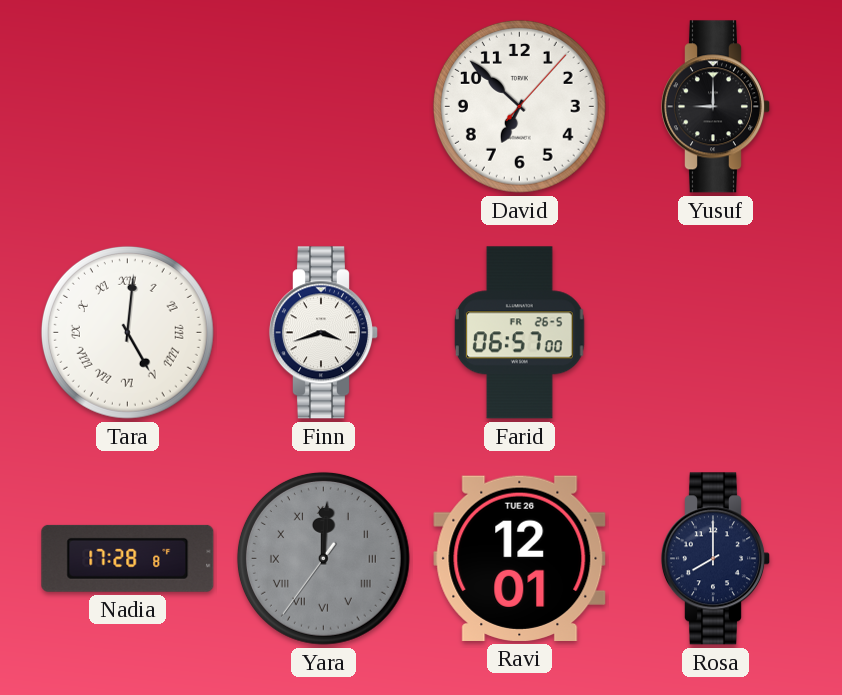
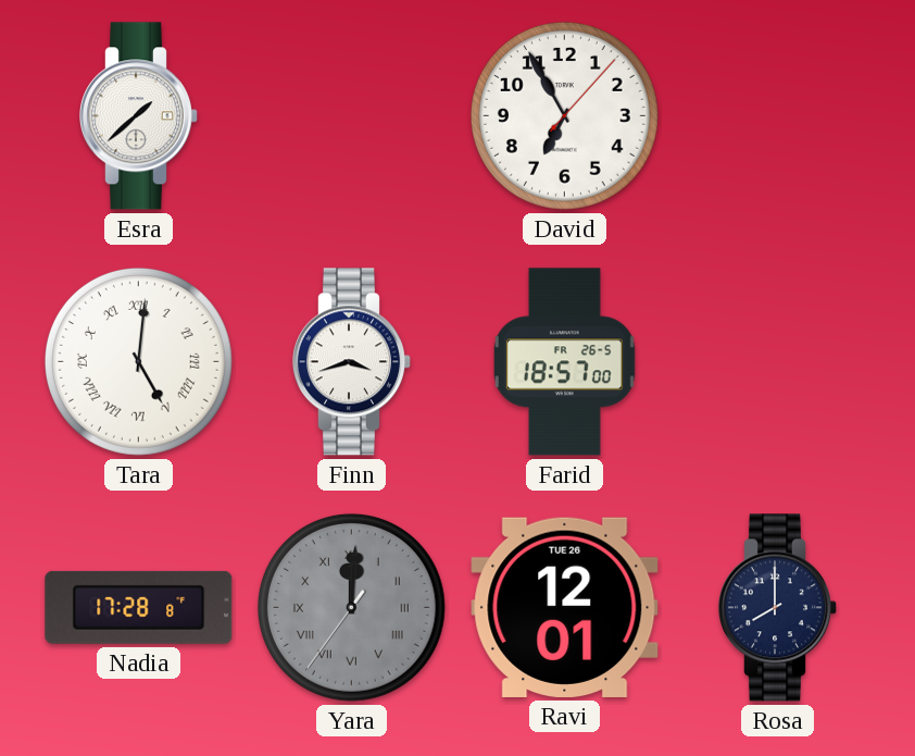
Esra: none -> 1:38
David: 6:52 -> 6:55
Yusuf: 9:00 -> none
Farid: 06:57 -> 18:57
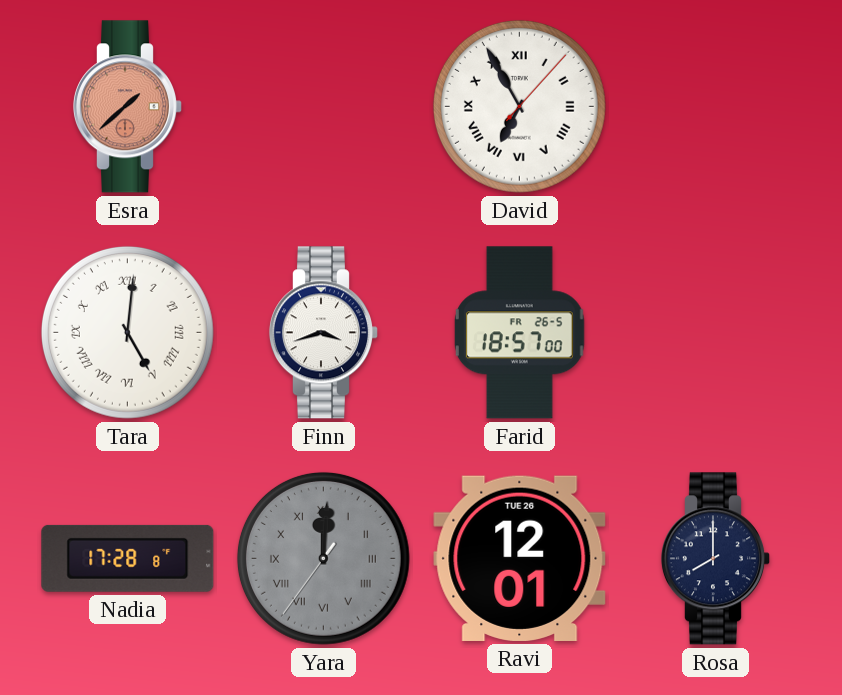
Esra dial: white -> salmon
David numerals: Arabic -> Roman
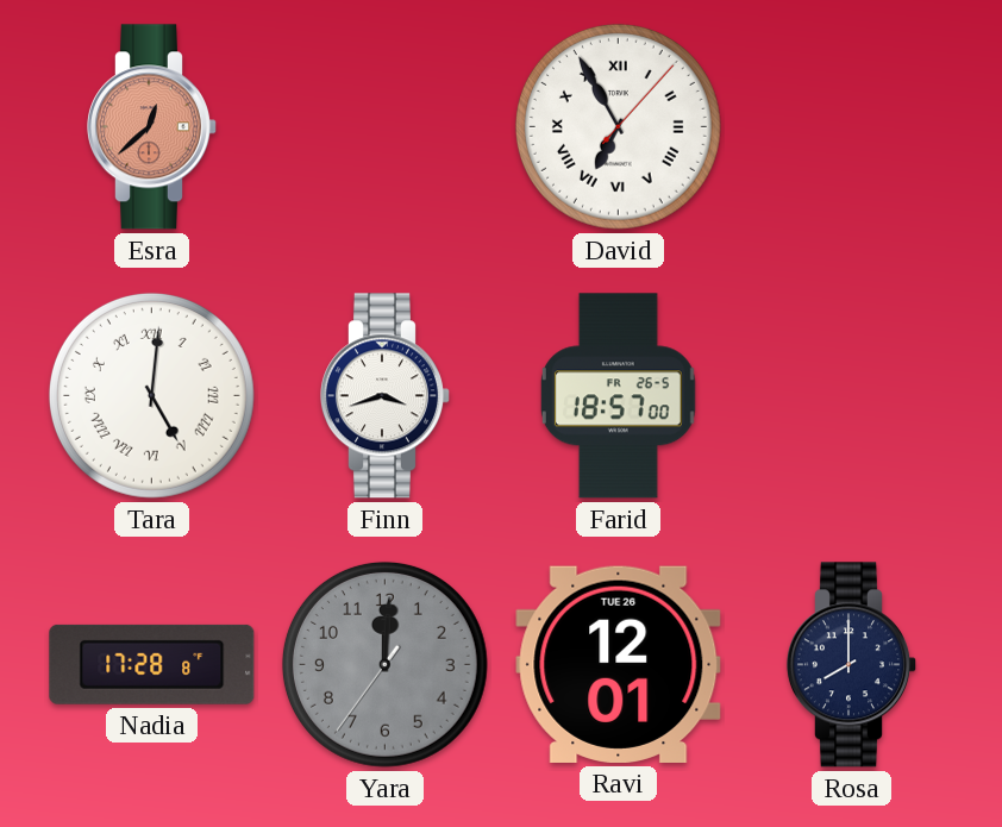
Esra: 1:38 -> 12:38
Yara numerals: Roman -> Arabic
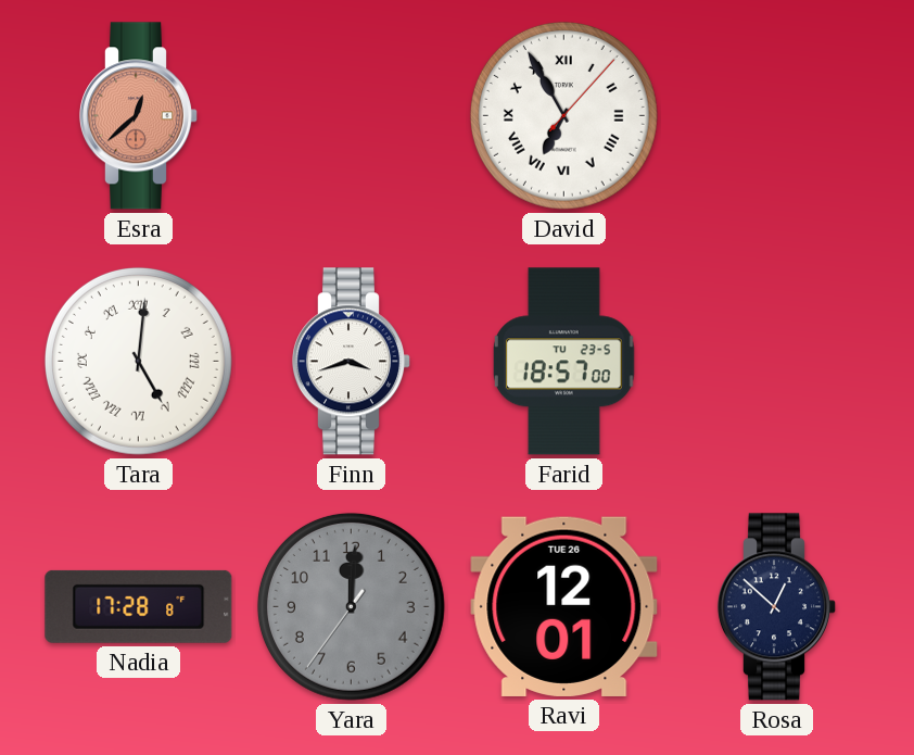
Farid date: FR 26-5 -> TU 23-5
Rosa: 8:00 -> 12:52
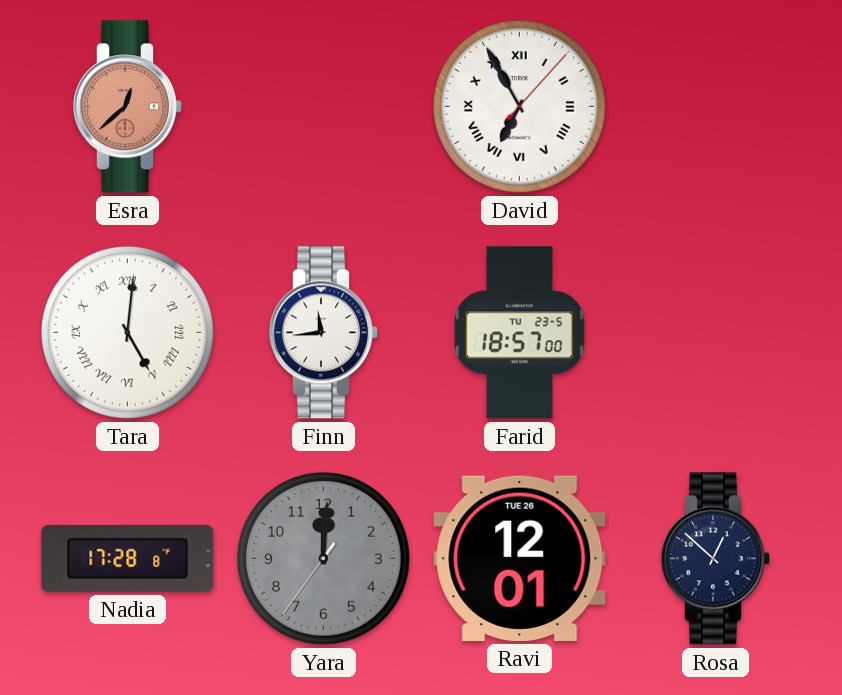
Finn: 3:42 -> 11:44
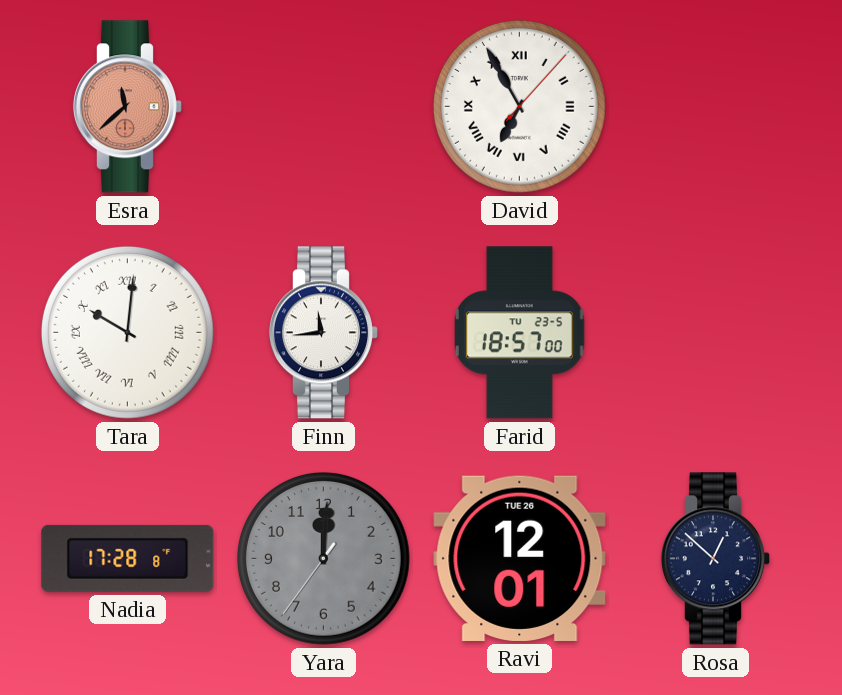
Esra: 12:38 -> 11:38
Tara: 5:01 -> 10:01
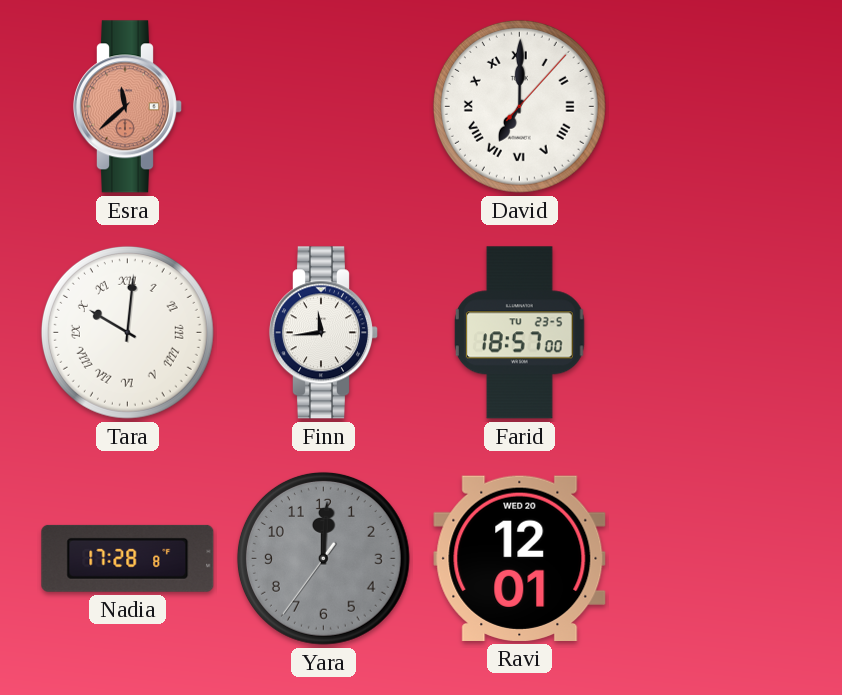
David: 6:55 -> 7:00
Ravi date: TUE 26 -> WED 20
Rosa: 12:52 -> none
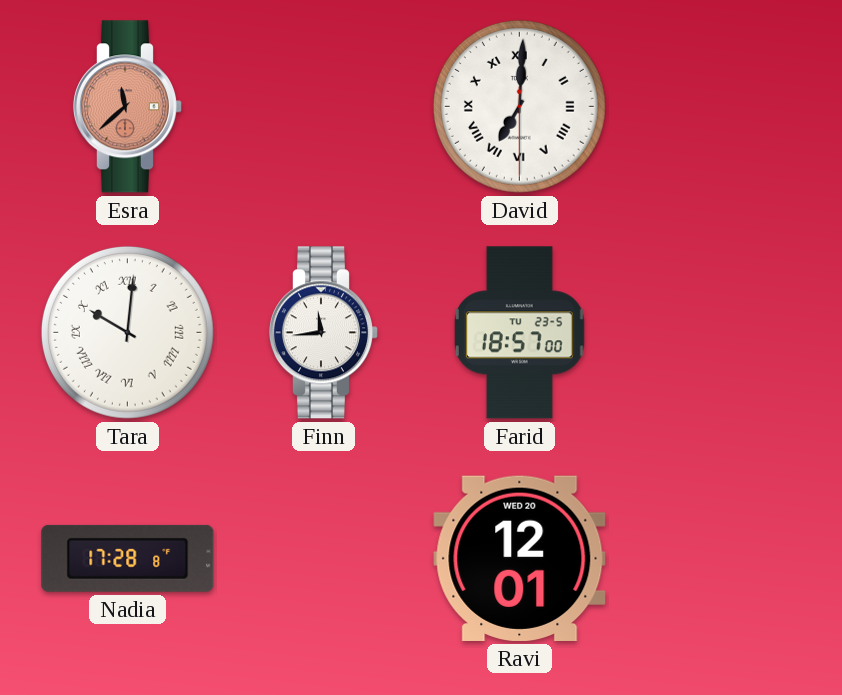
David: 7:00:07 -> 7:00:30
Yara: 12:00 -> none
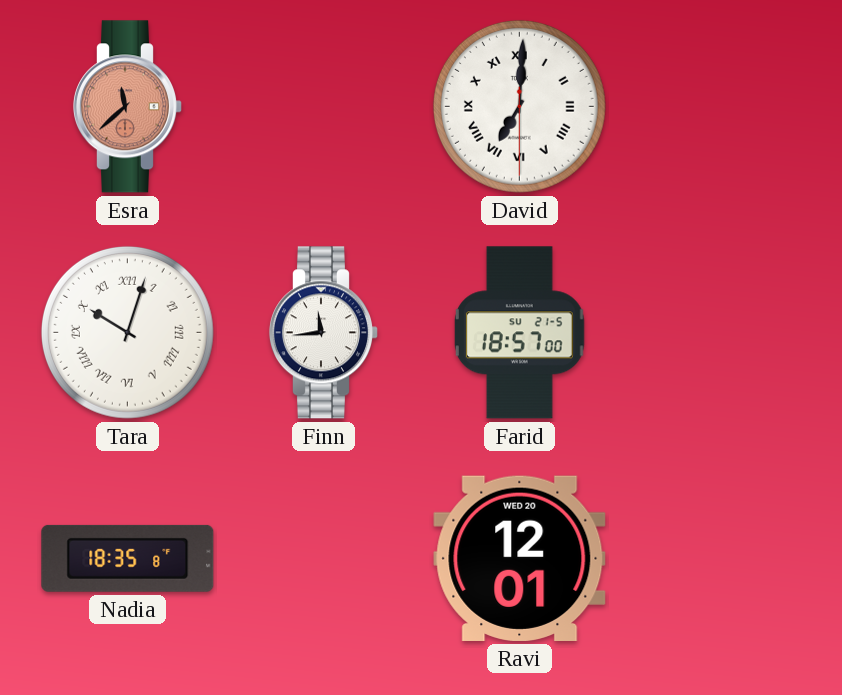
Tara: 10:01 -> 10:03
Farid date: TU 23-5 -> SU 21-5
Nadia: 17:28 -> 18:35
